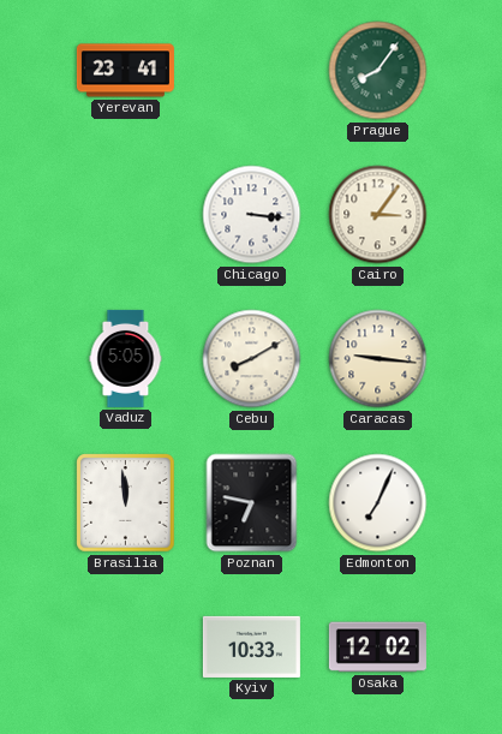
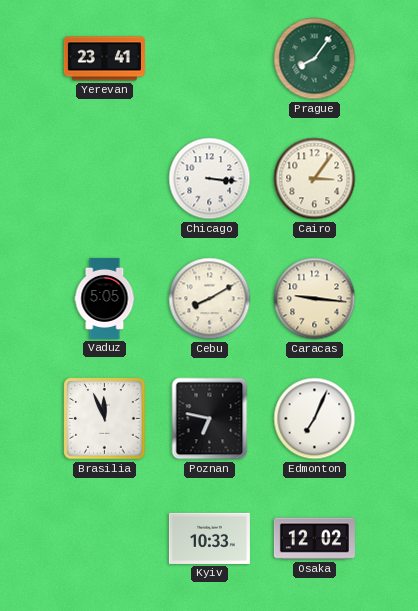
Brasilia: 11:59 -> 11:56
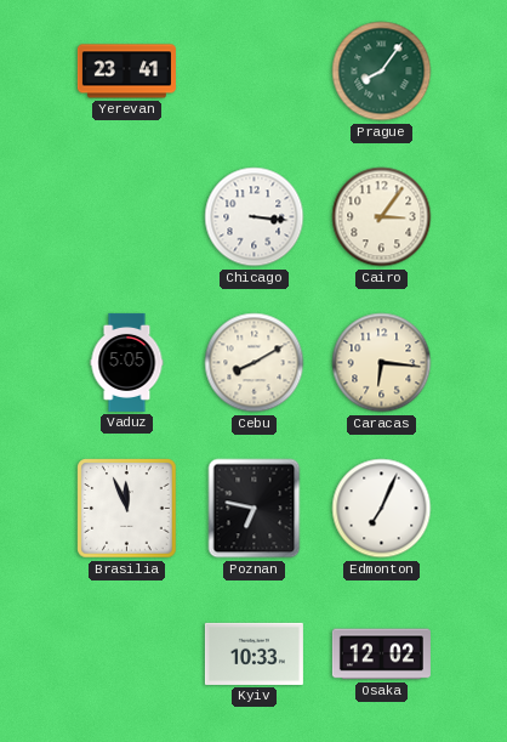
Caracas: 9:16 -> 6:16
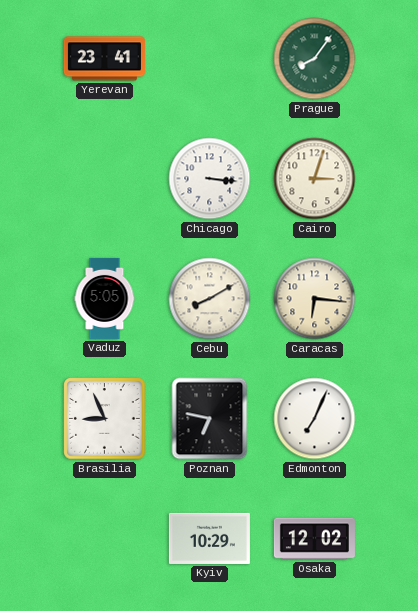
Cairo: 3:06 -> 3:03
Brasilia: 11:56 -> 8:56
Kyiv: 10:33 -> 10:29
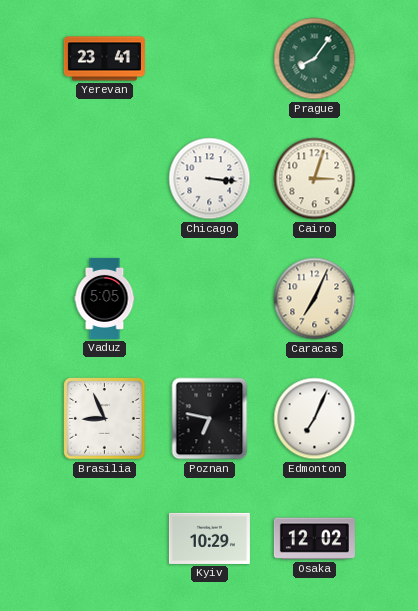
Cebu: 8:10 -> none
Caracas: 6:16 -> 7:04
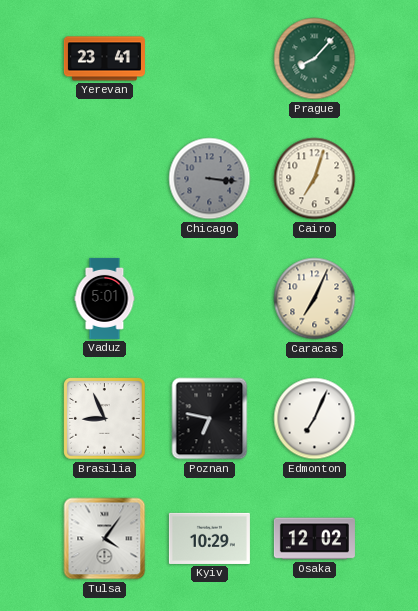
Prague: 8:06 -> 8:07
Chicago dial: white -> grey
Cairo: 3:03 -> 7:03
Vaduz: 5:05 -> 5:01
Tulsa: none -> 4:06
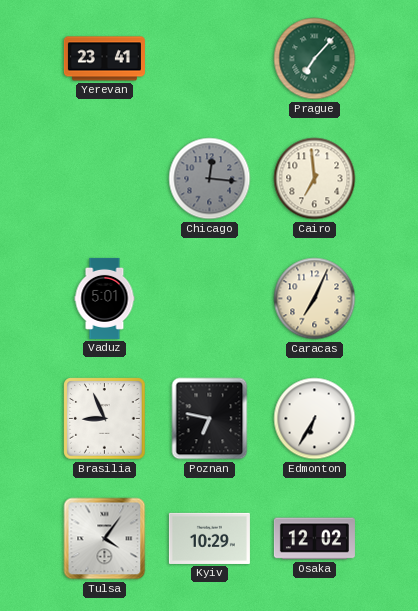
Prague: 8:07 -> 7:07
Chicago: 3:16 -> 12:16
Cairo: 7:03 -> 6:59
Edmonton: 7:04 -> 6:35
